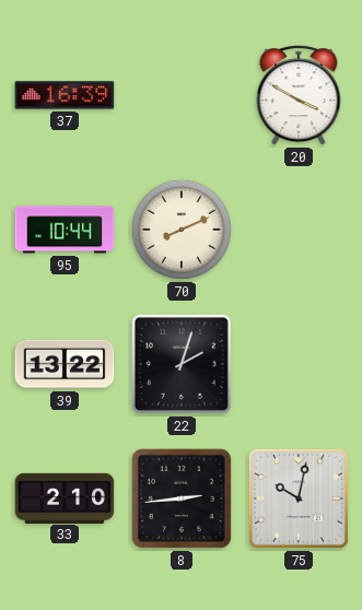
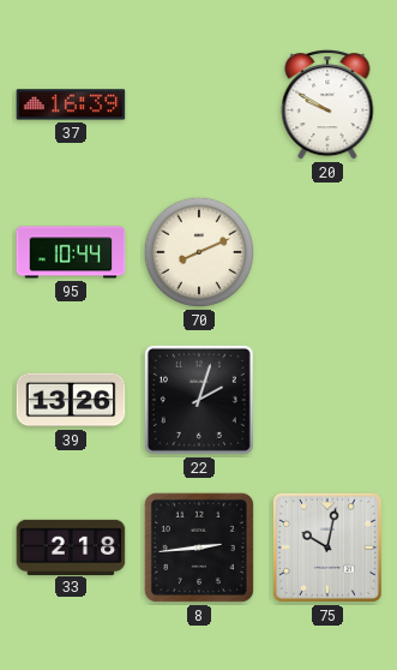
20: 3:50 -> 9:50
39: 13:22 -> 13:26
33: 2:10 -> 2:18
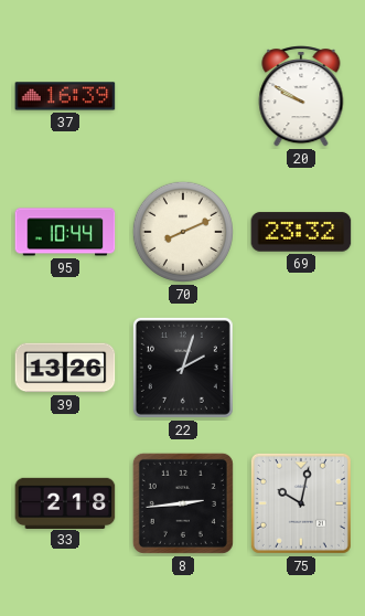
69: none -> 23:32
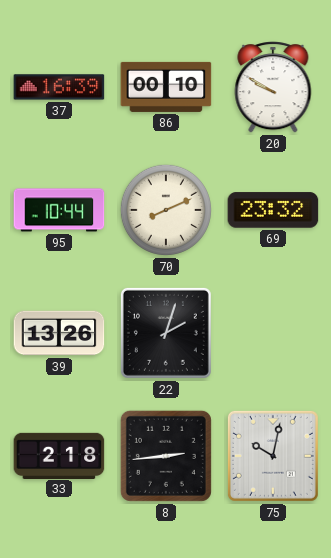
86: none -> 00:10
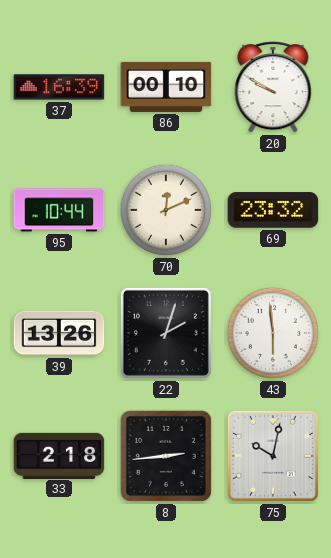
70: 8:11 -> 12:11
43: none -> 5:59
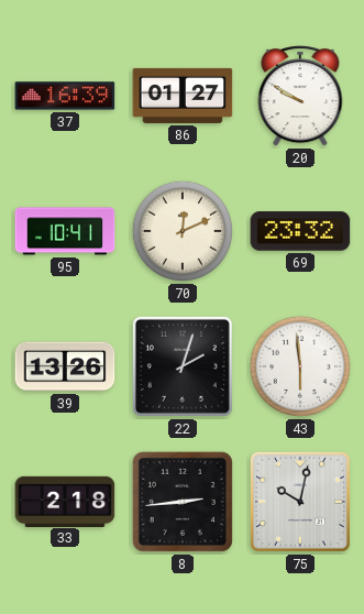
86: 00:10 -> 01:27
95: 10:44 -> 10:41
